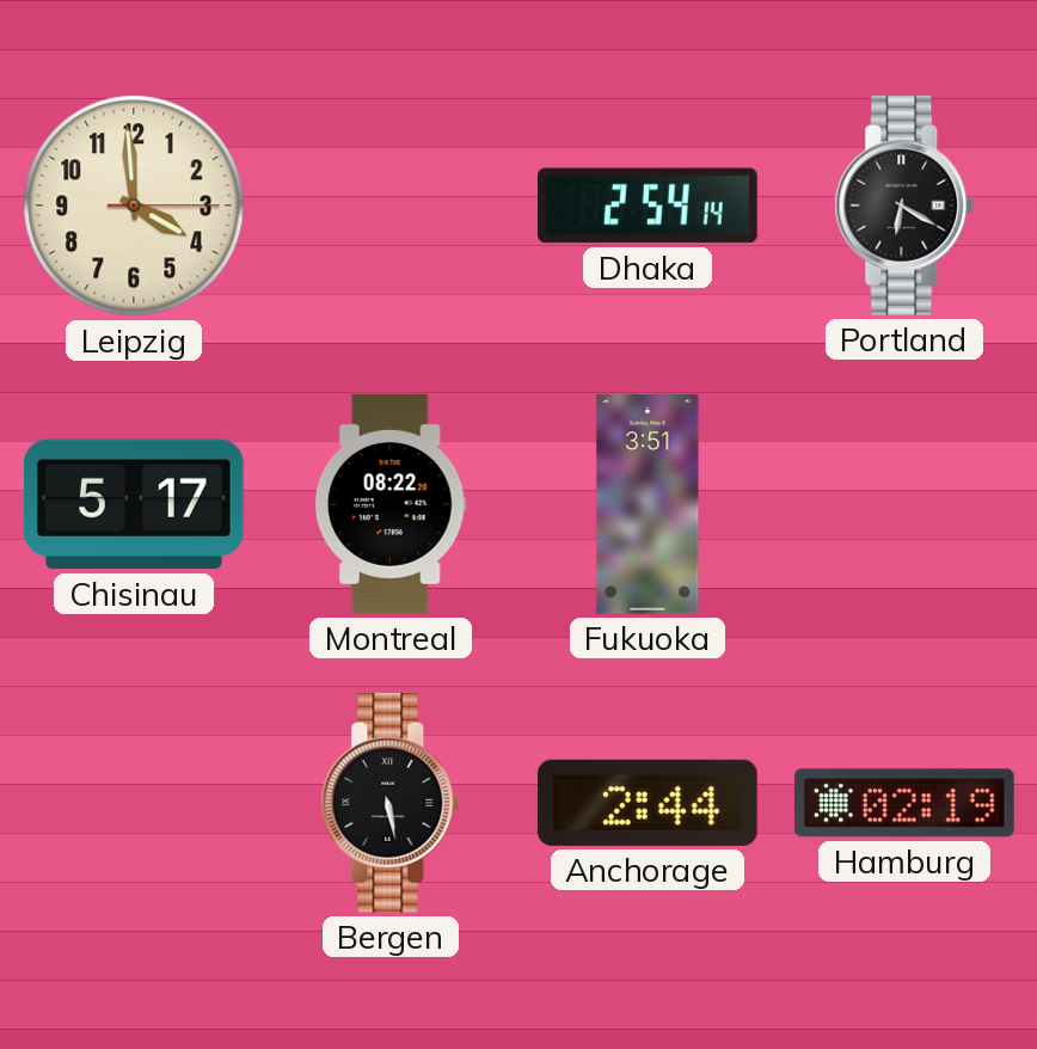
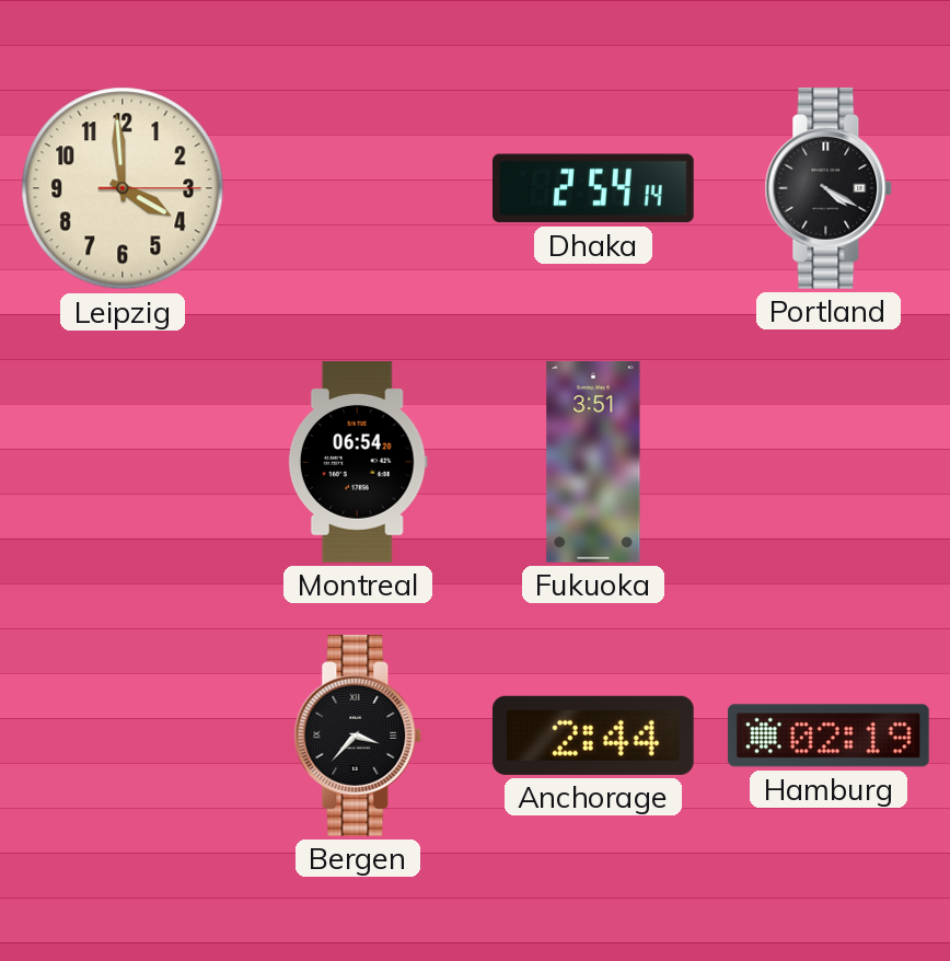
Portland: 6:20 -> 4:20
Chisinau: 5:17 -> none
Montreal: 08:22 -> 06:54
Bergen: 5:28 -> 3:37
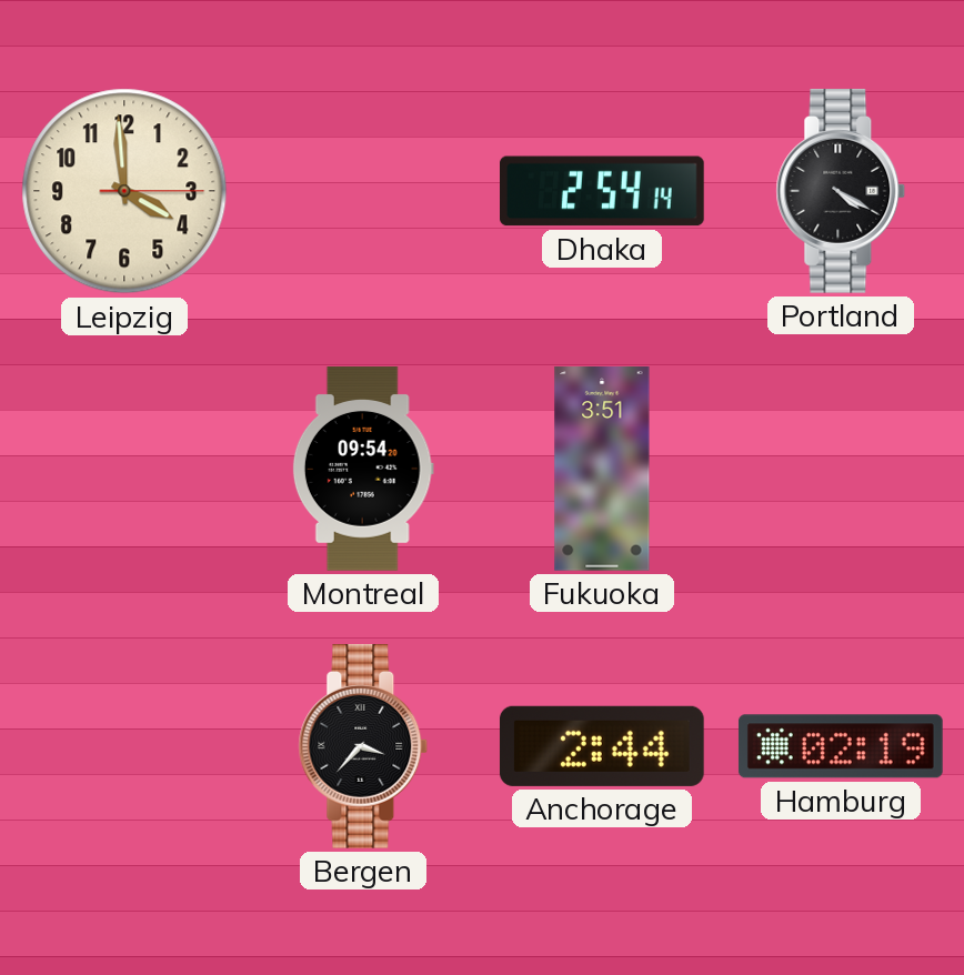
Montreal: 06:54 -> 09:54
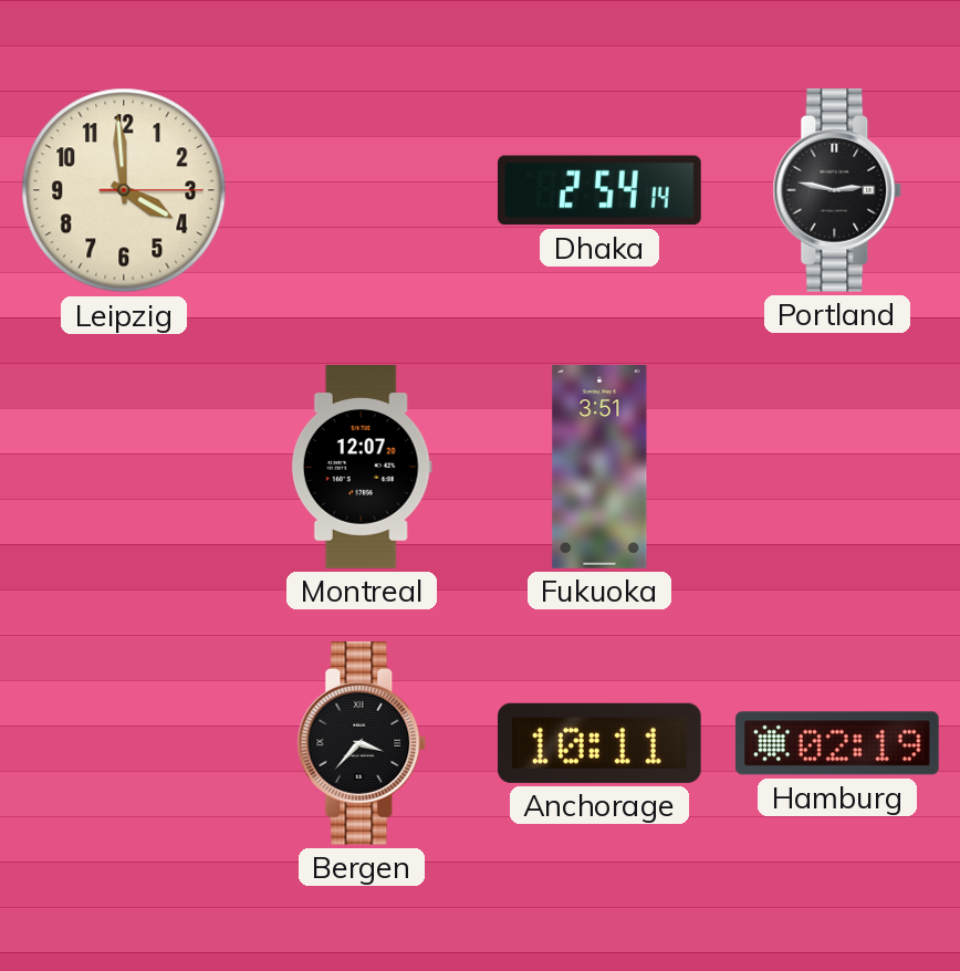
Portland: 4:20 -> 2:47
Montreal: 09:54 -> 12:07
Anchorage: 2:44 -> 10:11
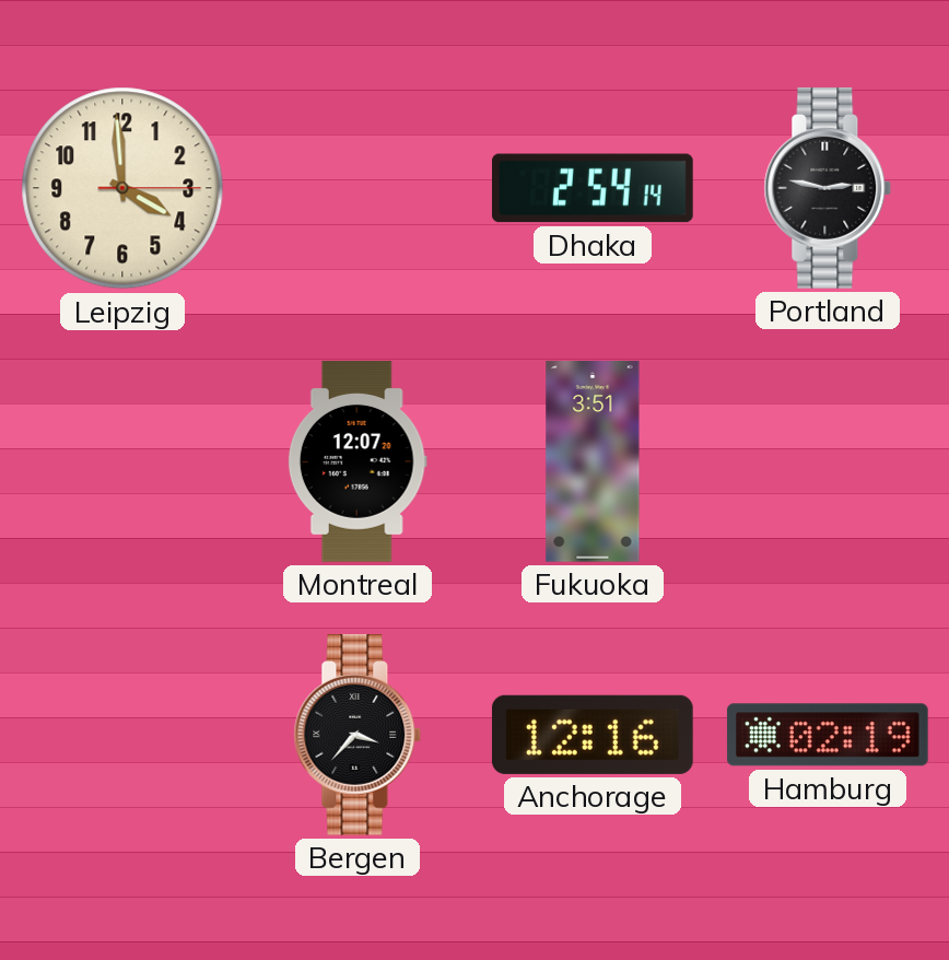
Anchorage: 10:11 -> 12:16
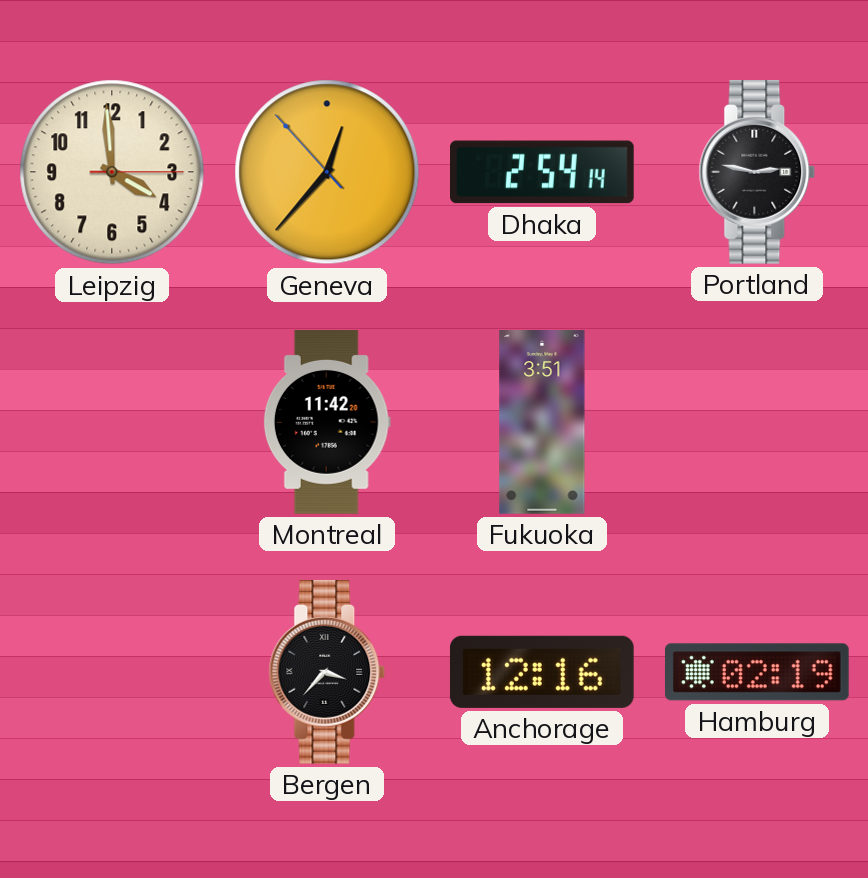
Geneva: none -> 12:36
Montreal: 12:07 -> 11:42
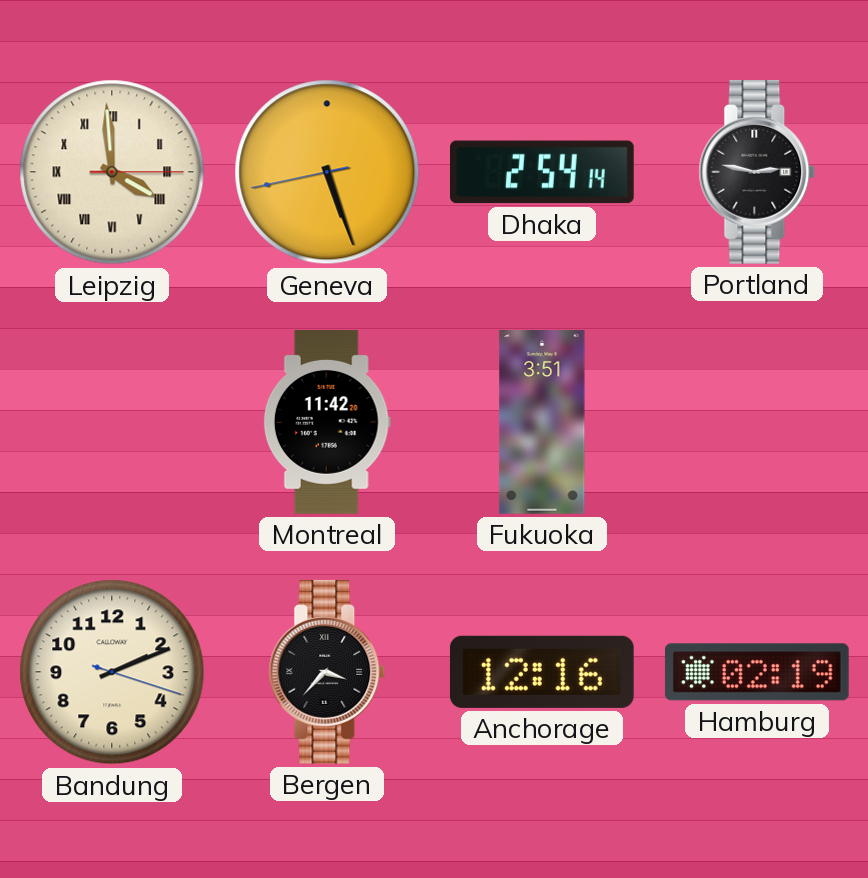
Leipzig numerals: Arabic -> Roman
Geneva: 12:36 -> 5:26
Bandung: none -> 2:11
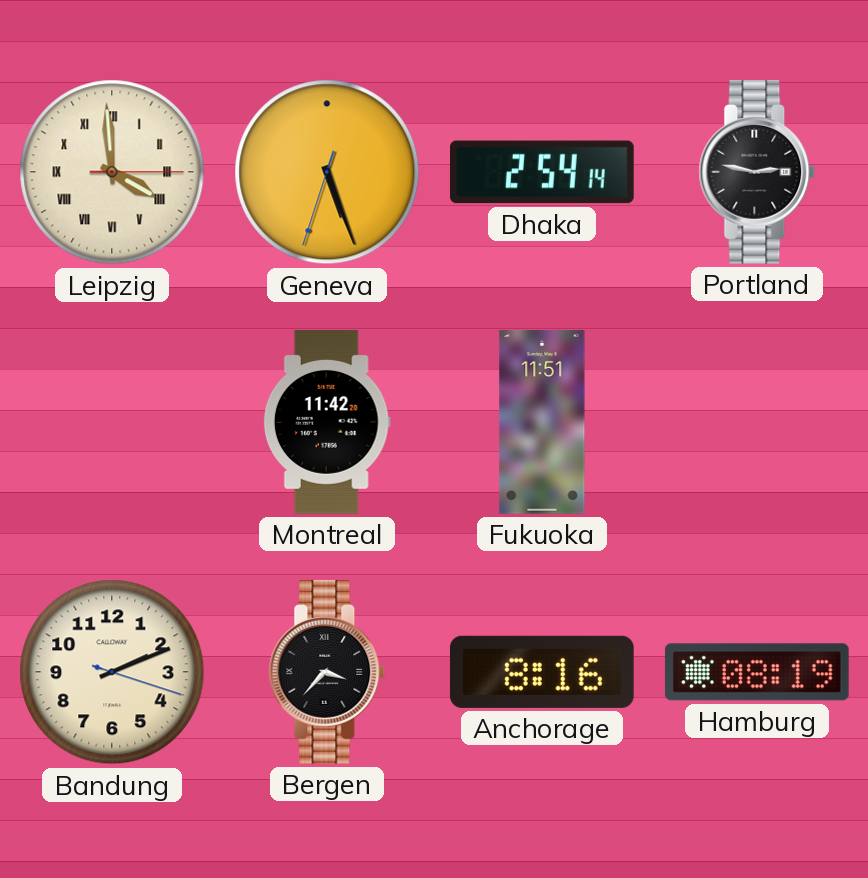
Geneva: 5:26:43 -> 5:26:33
Fukuoka: 3:51 -> 11:51
Anchorage: 12:16 -> 8:16
Hamburg: 02:19 -> 08:19
